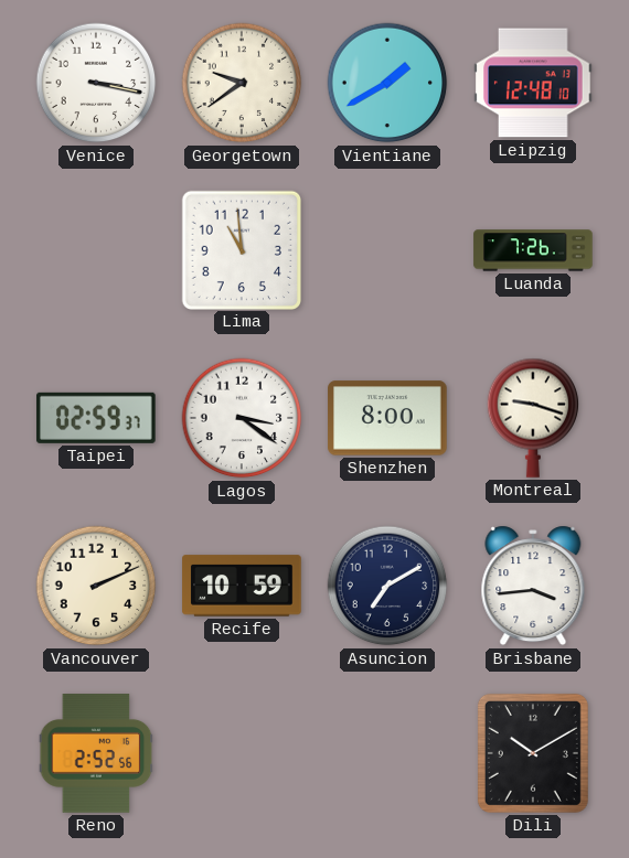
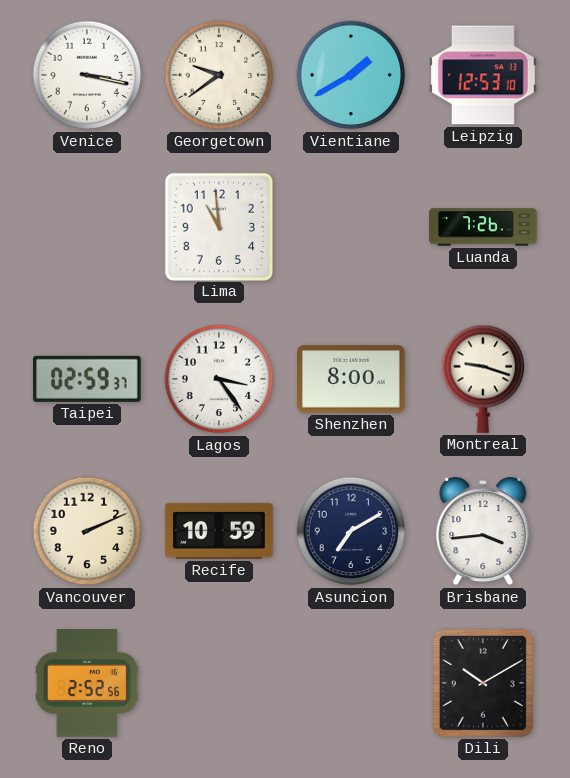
Leipzig: 12:48 -> 12:53
Lagos: 3:21 -> 3:24
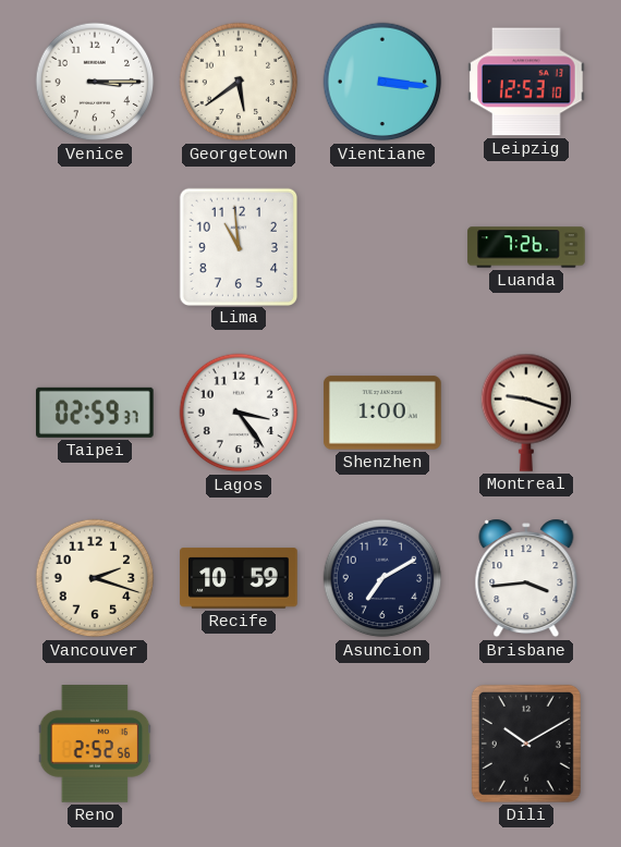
Venice: 3:17 -> 3:15
Georgetown: 9:39 -> 5:39
Vientiane: 1:40 -> 3:16
Shenzhen: 8:00 -> 1:00
Vancouver: 2:11 -> 2:18
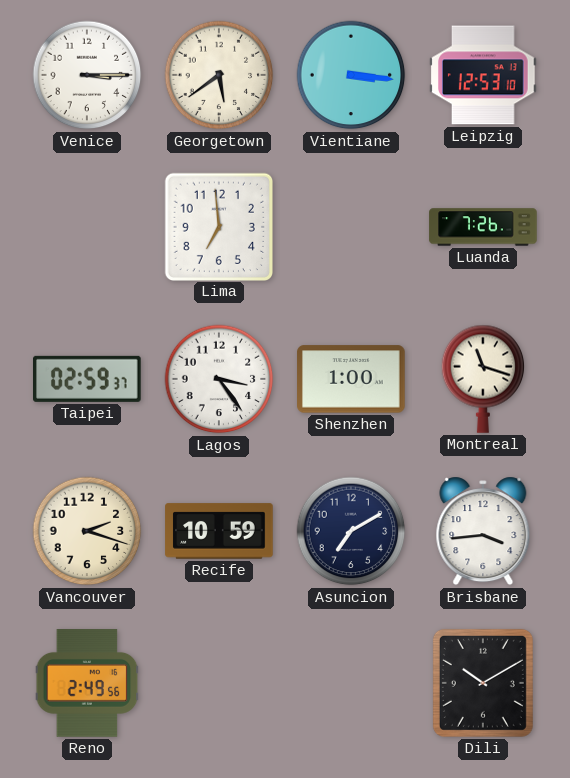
Lima: 10:59 -> 6:59
Montreal: 9:18 -> 11:18
Reno: 2:52 -> 2:49
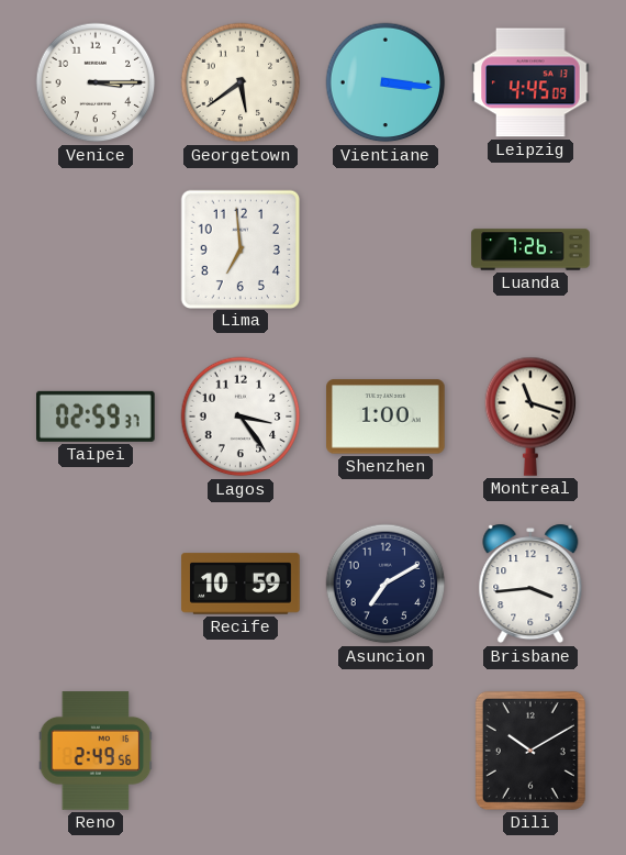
Leipzig: 12:53 -> 4:45
Vancouver: 2:18 -> none
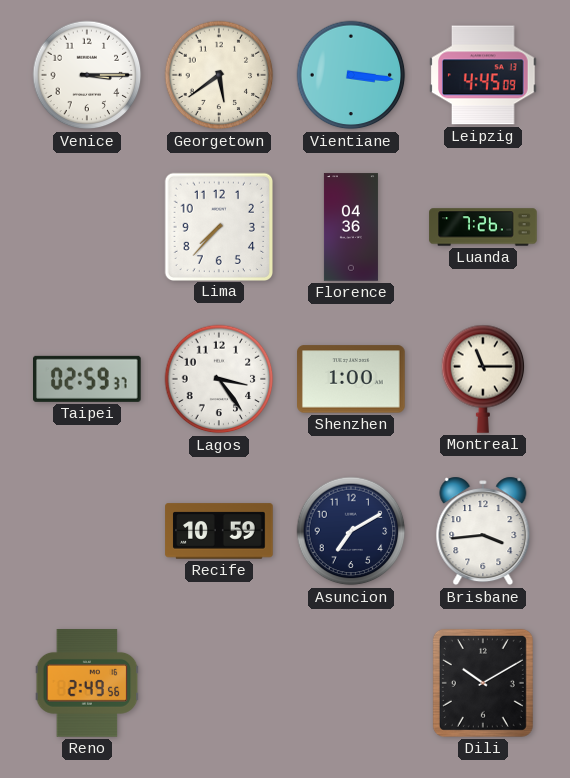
Lima: 6:59 -> 7:37
Florence: none -> 04:36
Montreal: 11:18 -> 11:15
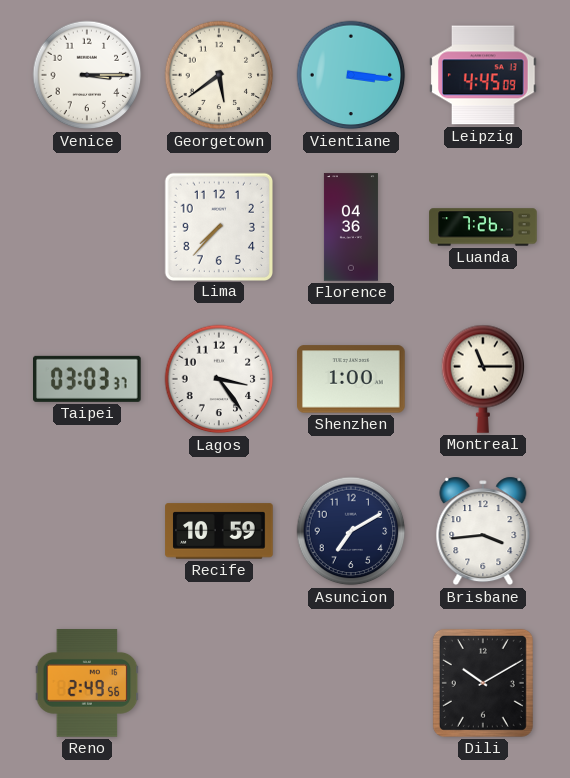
Taipei: 02:59 -> 03:03
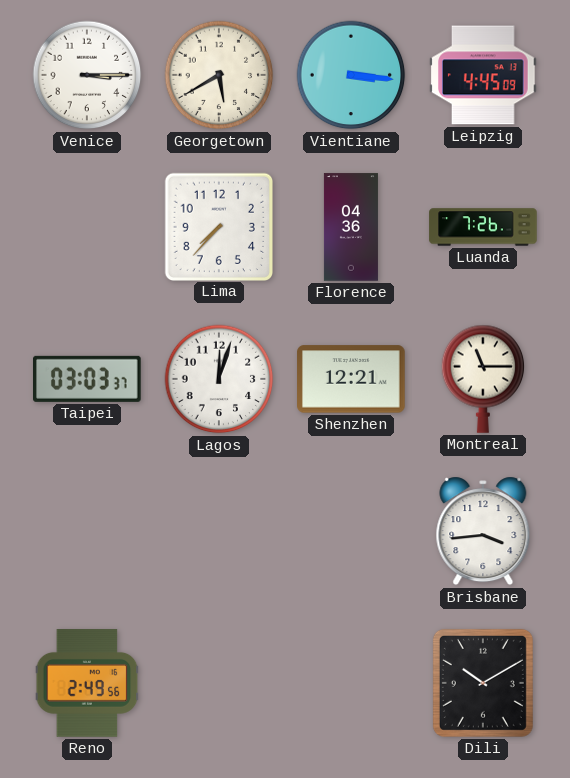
Georgetown: 5:39 -> 5:40
Lagos: 3:24 -> 12:03
Shenzhen: 1:00 -> 12:21
Recife: 10:59 -> none
Asuncion: 7:10 -> none
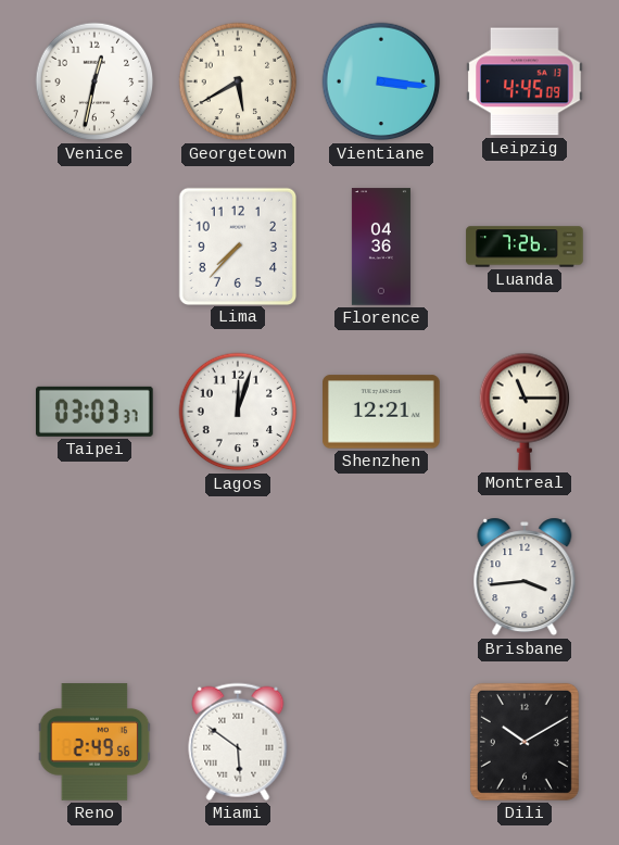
Venice: 3:15 -> 12:32
Miami: none -> 5:51
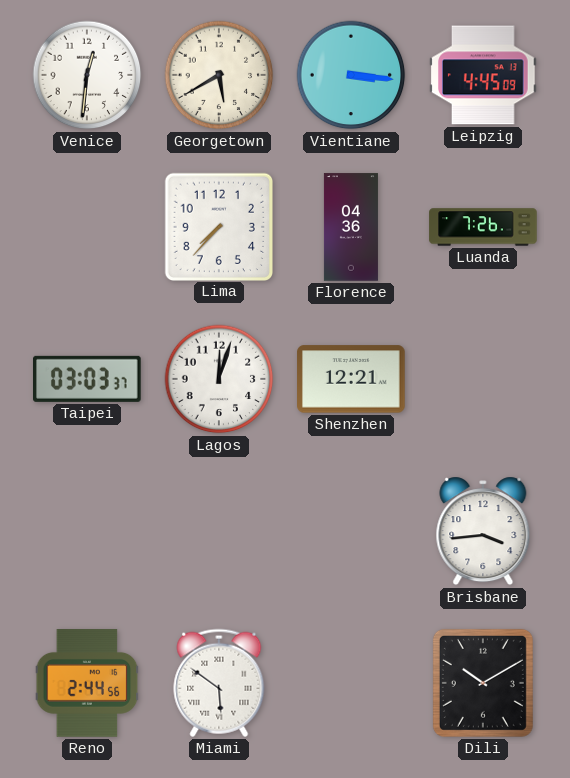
Venice: 12:32 -> 12:31
Montreal: 11:15 -> none
Reno: 2:49 -> 2:44
